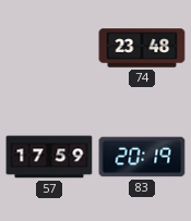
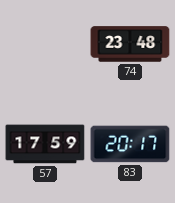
83: 20:19 -> 20:17
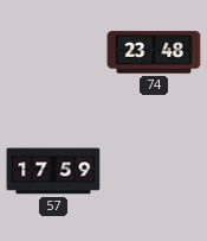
83: 20:17 -> none
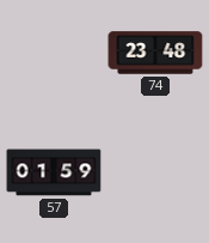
57: 17:59 -> 01:59
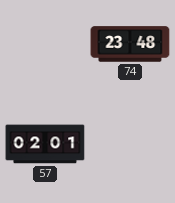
57: 01:59 -> 02:01
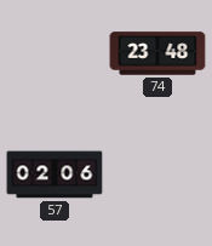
57: 02:01 -> 02:06
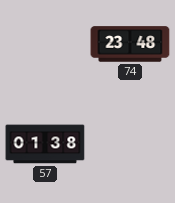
57: 02:06 -> 01:38
